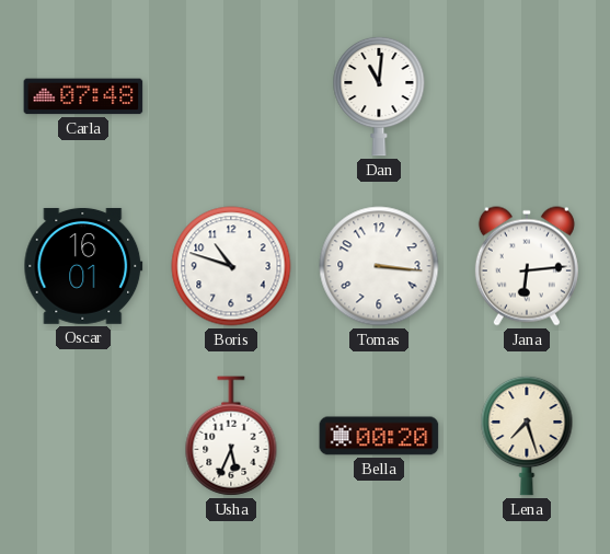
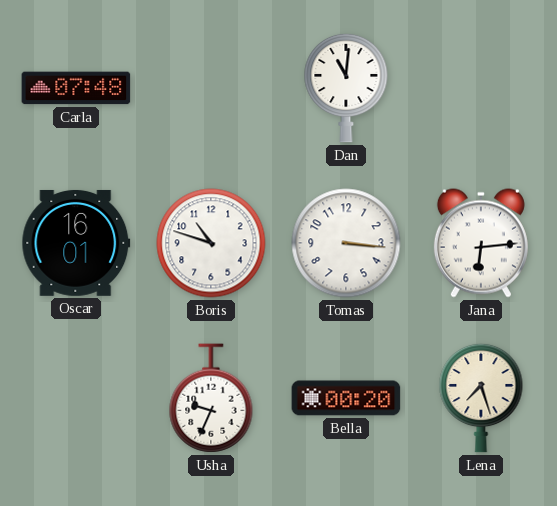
Usha: 5:34 -> 9:34
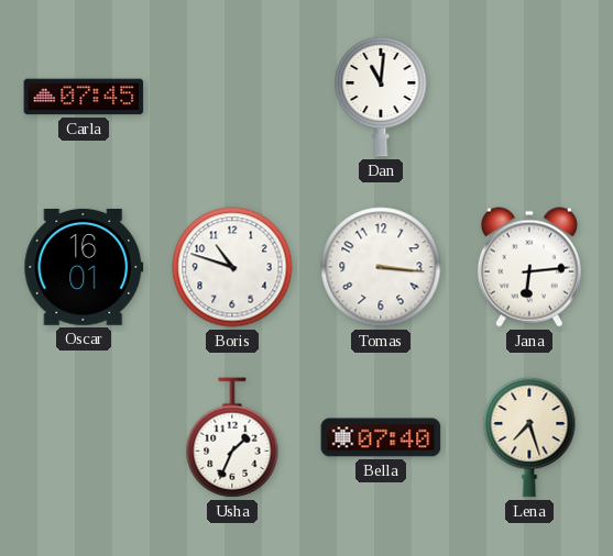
Carla: 07:48 -> 07:45
Usha: 9:34 -> 1:34
Bella: 00:20 -> 07:40
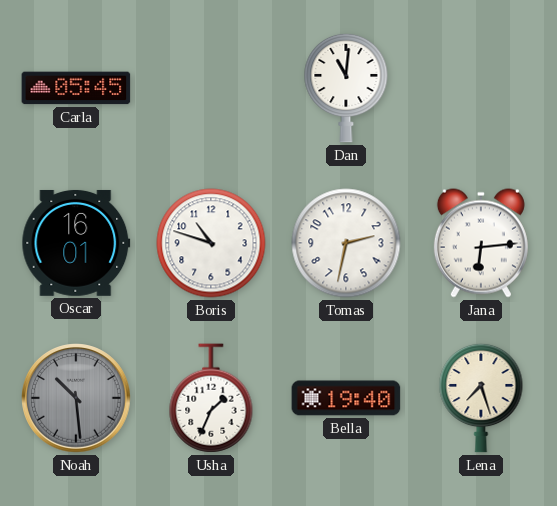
Carla: 07:45 -> 05:45
Tomas: 3:16 -> 2:32
Noah: none -> 10:29
Bella: 07:40 -> 19:40
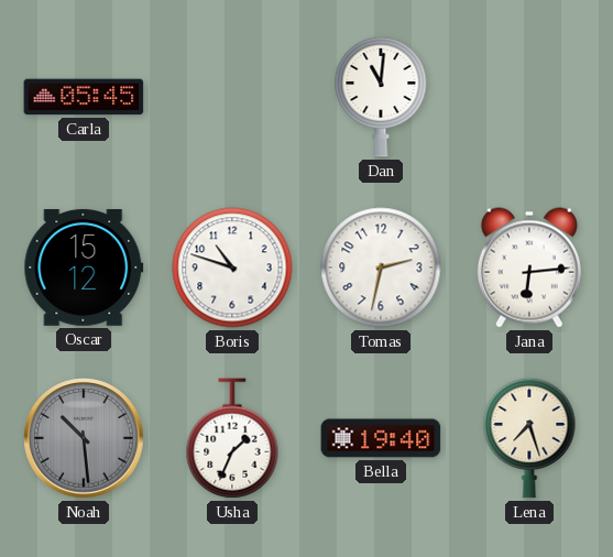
Oscar: 16:01 -> 15:12
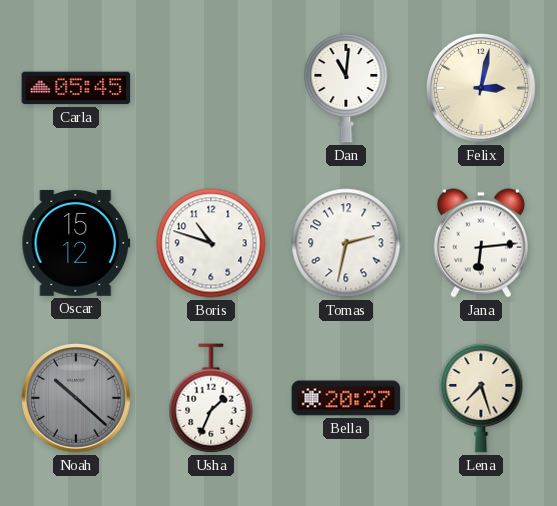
Felix: none -> 3:02
Noah: 10:29 -> 10:22
Bella: 19:40 -> 20:27
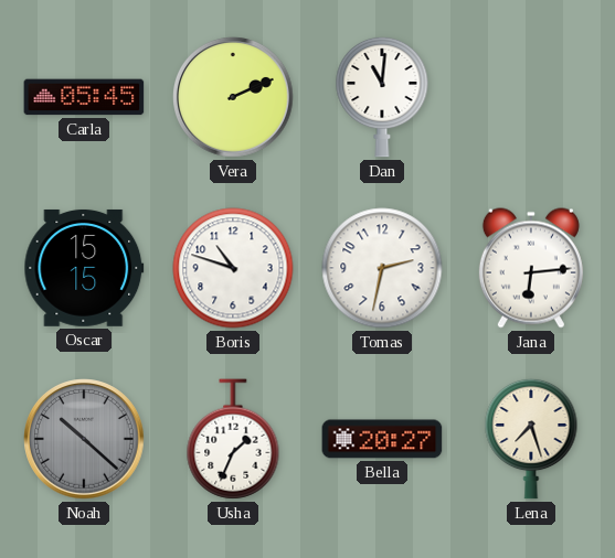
Vera: none -> 2:11
Felix: 3:02 -> none
Oscar: 15:12 -> 15:15
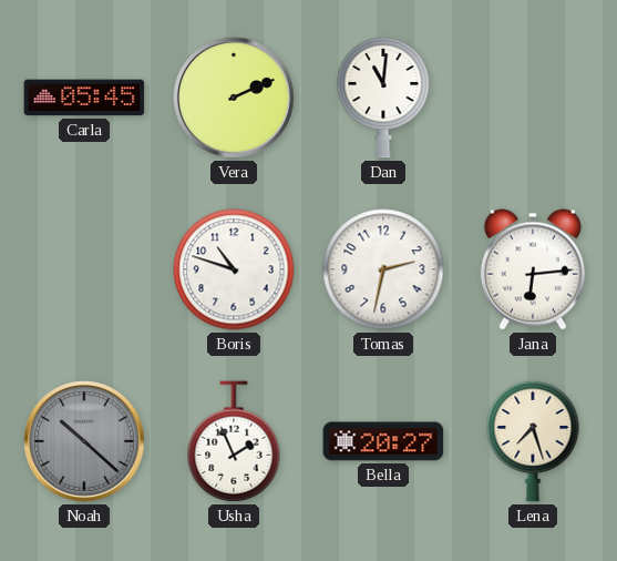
Oscar: 15:15 -> none
Usha: 1:34 -> 1:56
